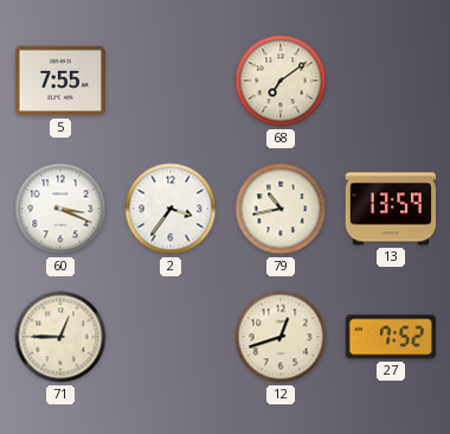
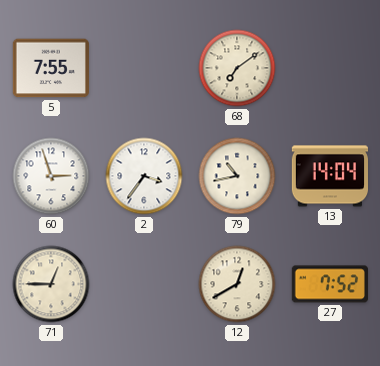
60: 3:19 -> 2:57
13: 13:59 -> 14:04
12: 12:42 -> 12:40
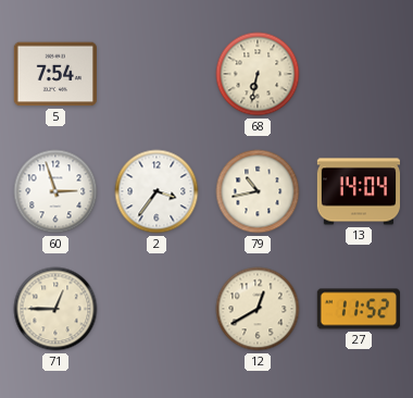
5: 7:55 -> 7:54
68: 7:09 -> 6:32
27: 7:52 -> 11:52
